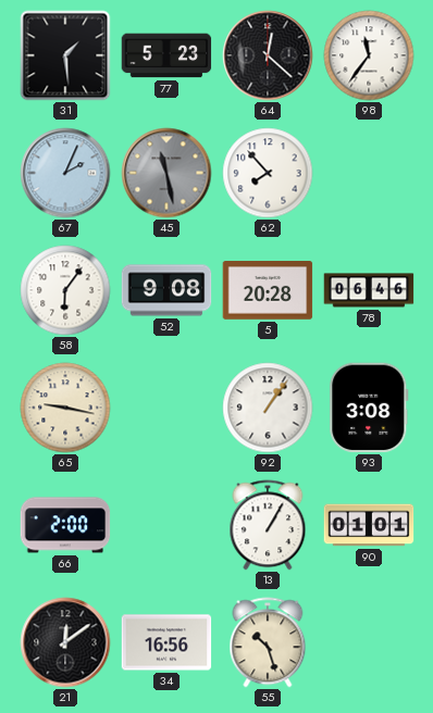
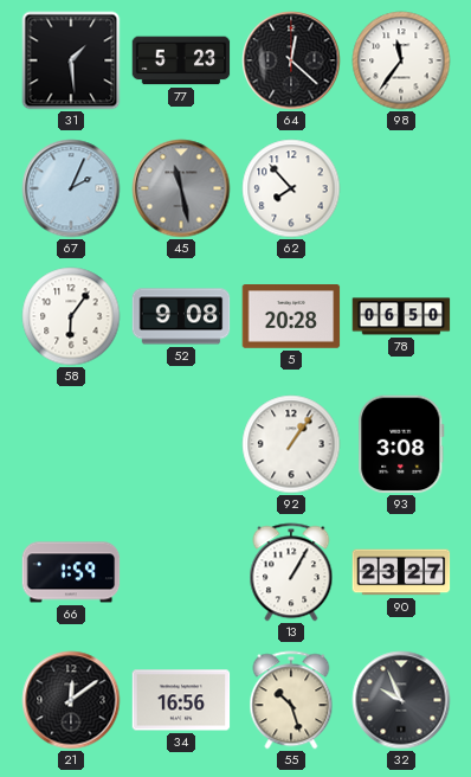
78: 06:46 -> 06:50
65: 9:17 -> none
66: 2:00 -> 1:59
90: 01:01 -> 23:27
32: none -> 9:56
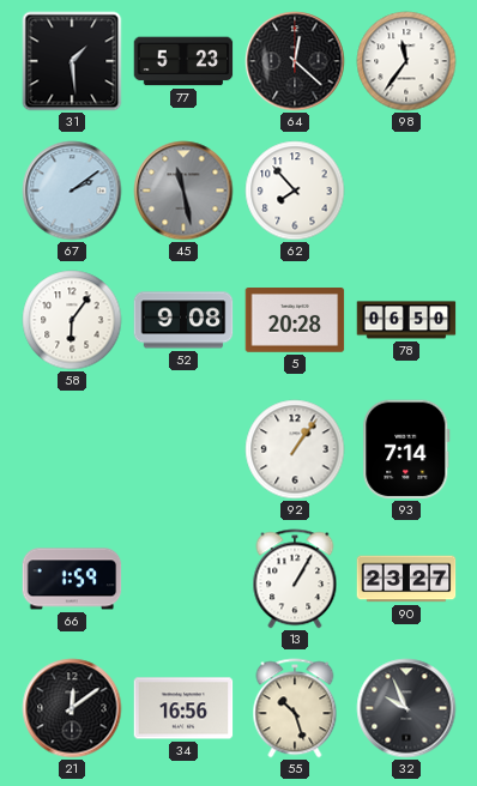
67: 2:04 -> 2:09
93: 3:08 -> 7:14
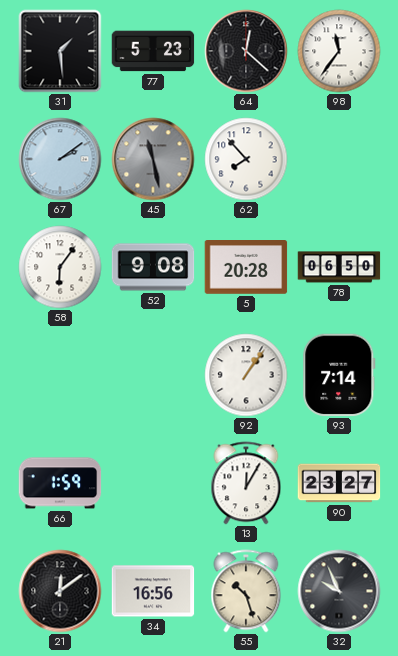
13: 1:05 -> 12:05
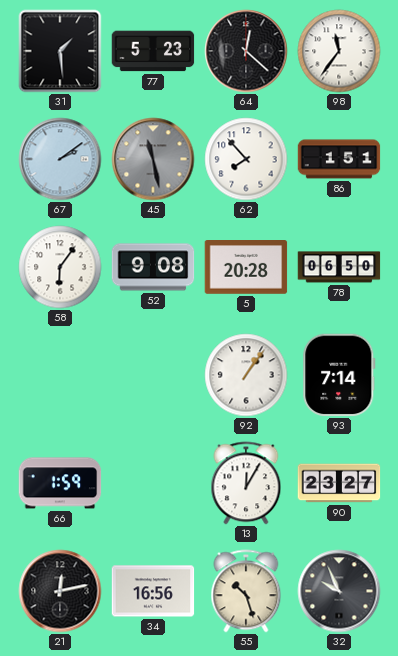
86: none -> 1:51
21: 12:09 -> 12:13
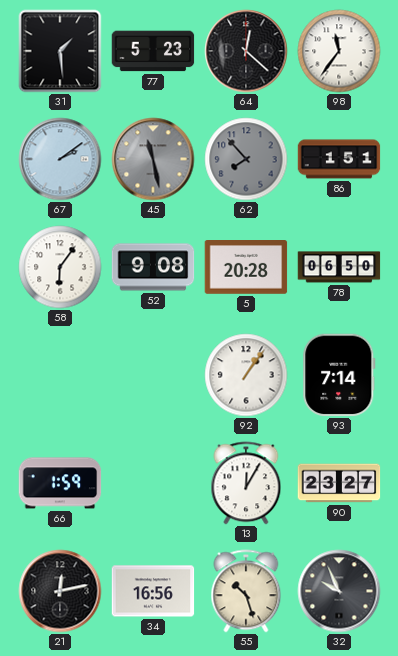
62 dial: white -> grey
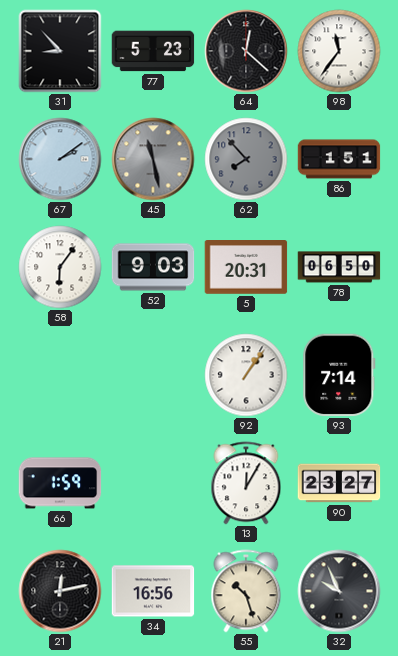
31: 1:29 -> 8:53
52: 9:08 -> 9:03
5: 20:28 -> 20:31
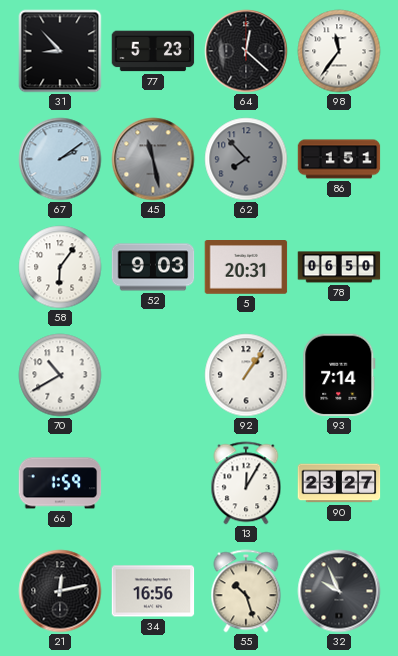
70: none -> 10:40
